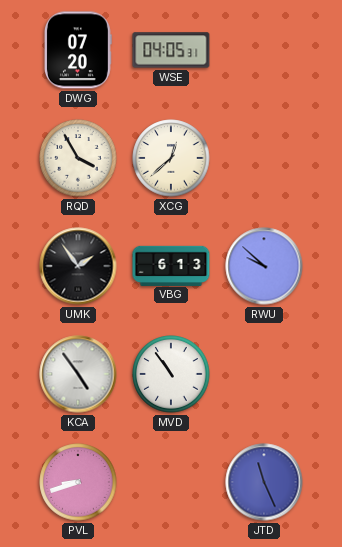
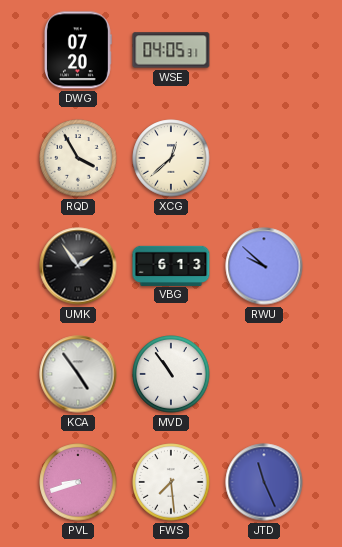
FWS: none -> 7:29
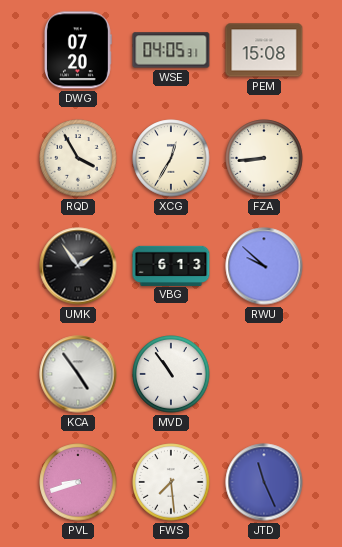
PEM: none -> 15:08
XCG: 12:38 -> 12:35
FZA: none -> 8:44
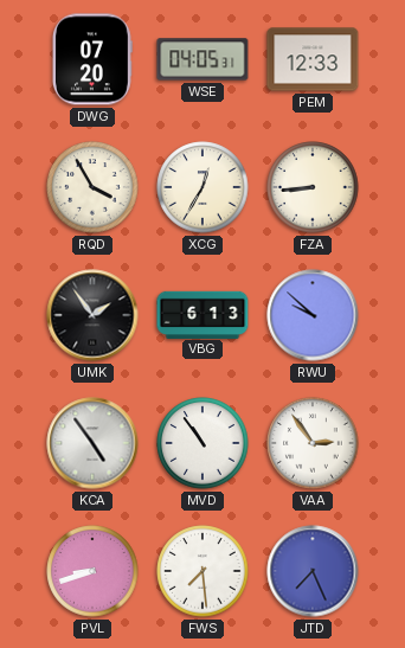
PEM: 15:08 -> 12:33
VAA: none -> 2:54
JTD: 11:26 -> 7:26
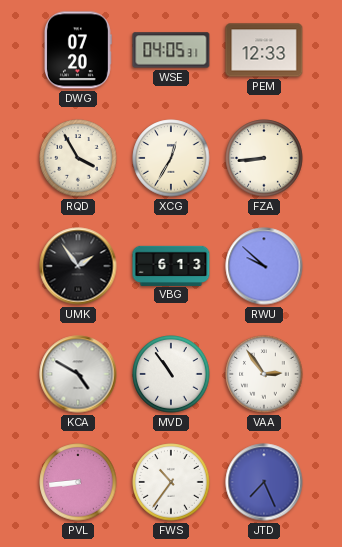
KCA: 4:54 -> 4:50
PVL: 8:42 -> 8:44
FWS: 7:29 -> 10:36
